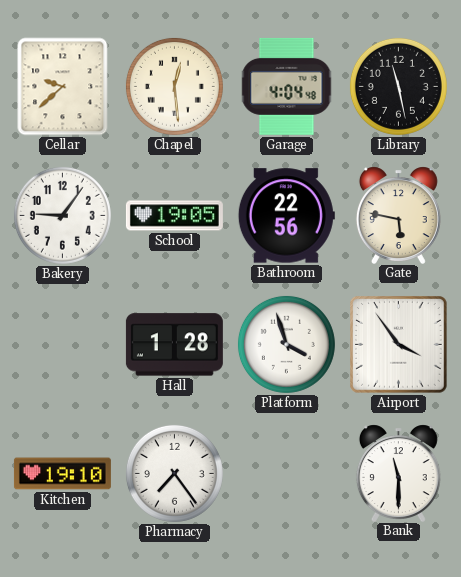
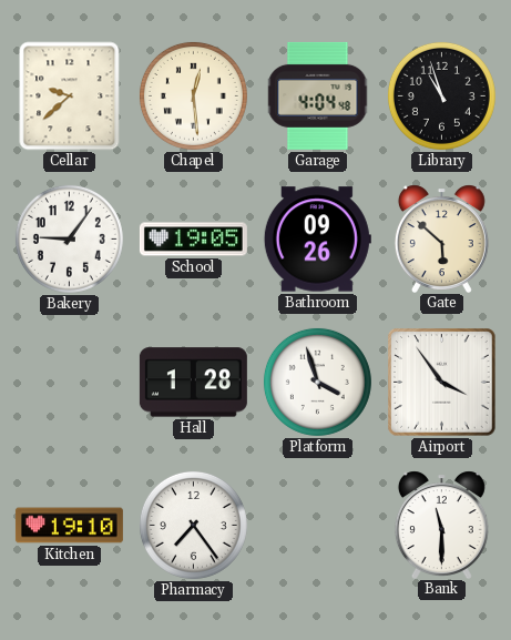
Library: 11:28 -> 10:57
Bathroom: 22:56 -> 09:26
Gate: 5:47 -> 5:52
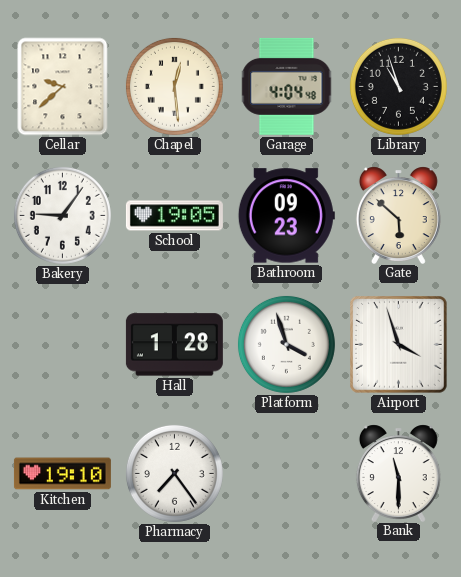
Bathroom: 09:26 -> 09:23
Airport: 3:54 -> 3:57
